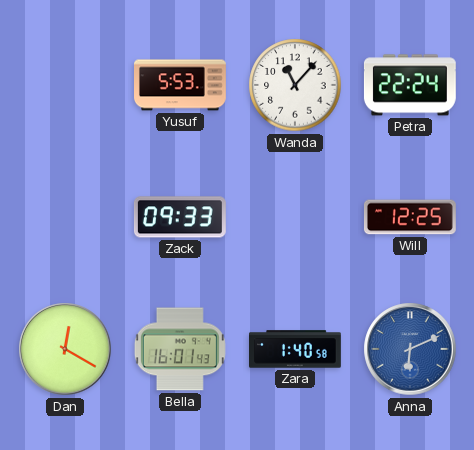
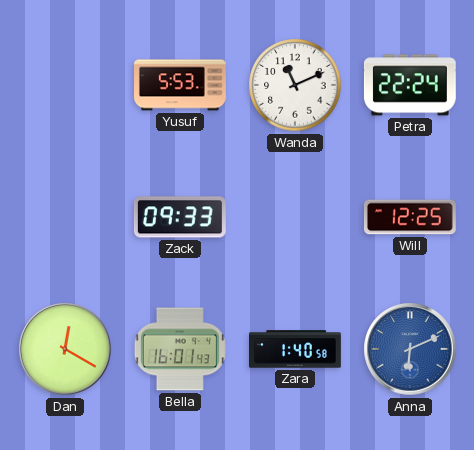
Wanda: 11:07 -> 11:11
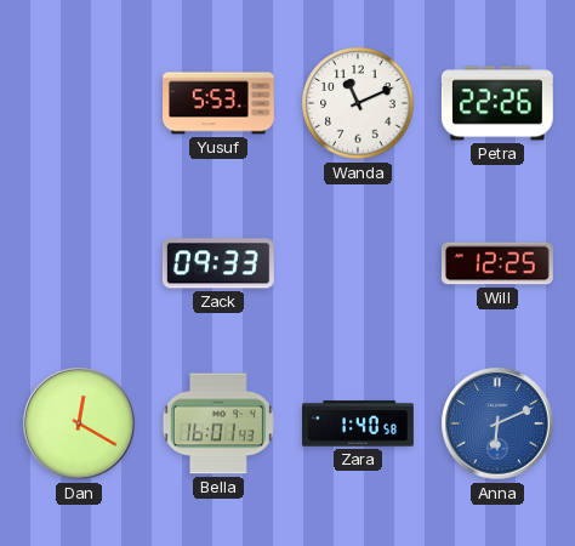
Petra: 22:24 -> 22:26
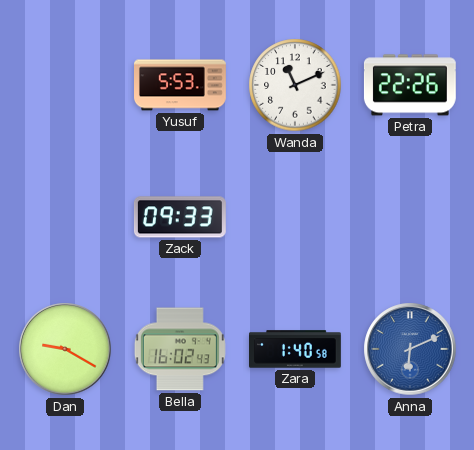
Will: 12:25 -> none
Dan: 12:20 -> 9:20
Bella: 16:01 -> 16:02
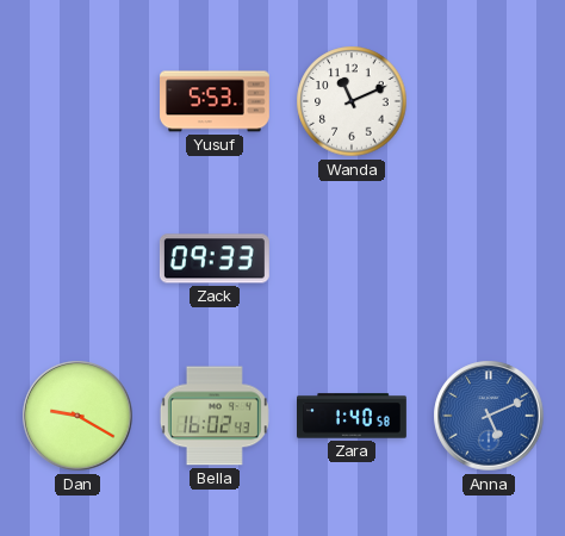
Petra: 22:26 -> none
Anna: 6:11 -> 5:11
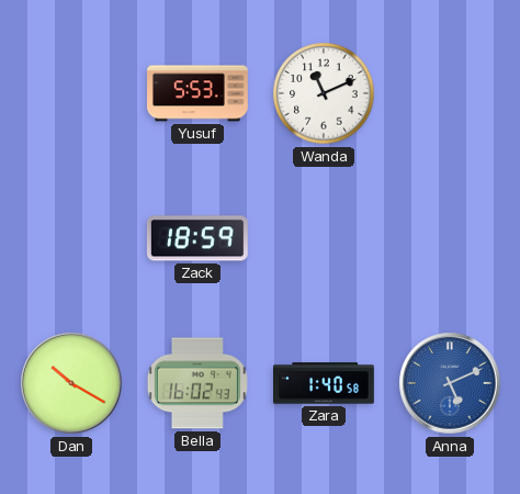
Zack: 09:33 -> 18:59
Dan: 9:20 -> 10:20
